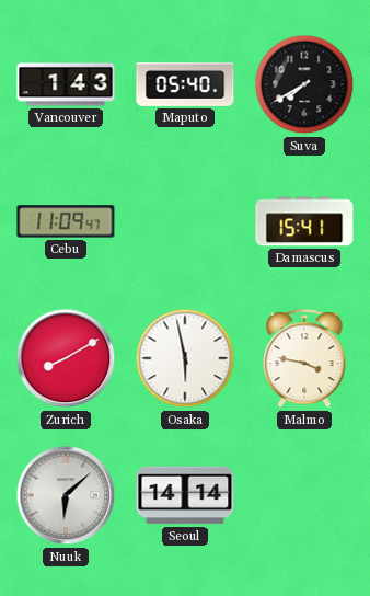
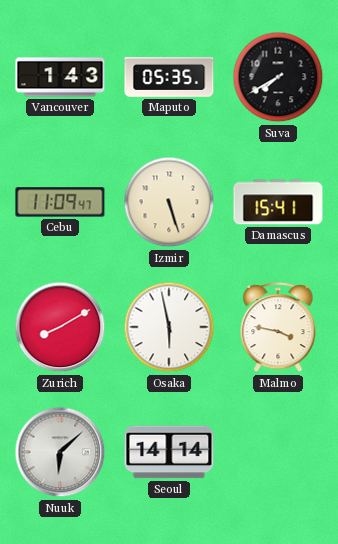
Maputo: 05:40 -> 05:35
Izmir: none -> 5:27
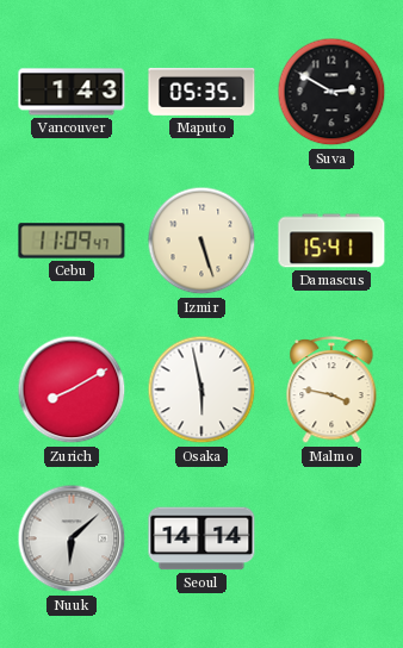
Suva: 7:40 -> 2:50
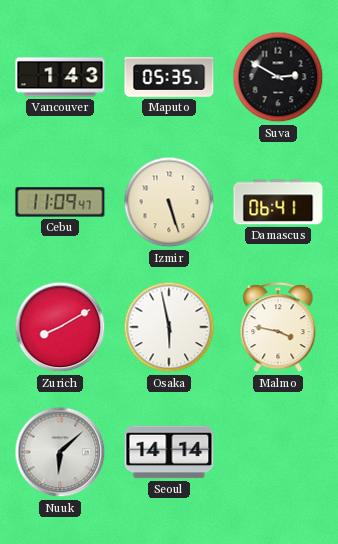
Damascus: 15:41 -> 06:41
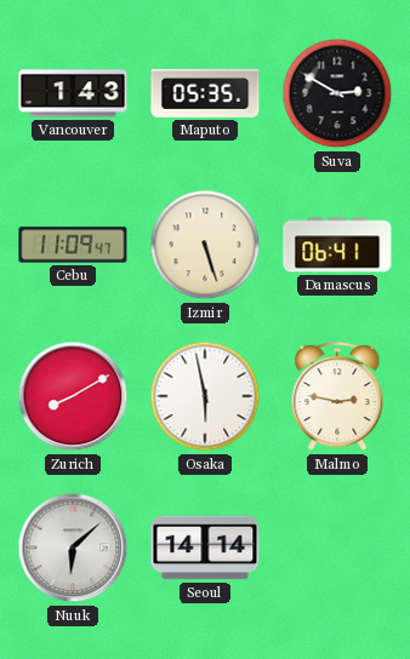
Malmo: 3:47 -> 2:47
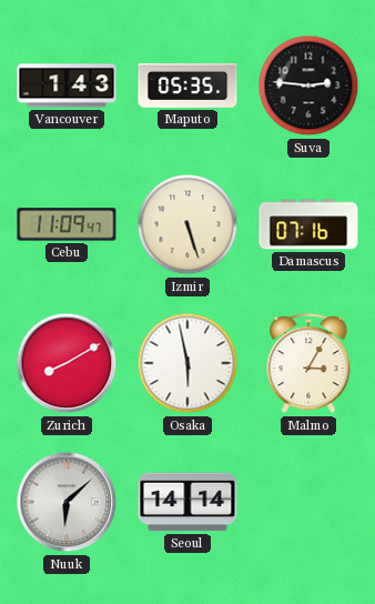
Suva: 2:50 -> 2:46
Damascus: 06:41 -> 07:16
Malmo: 2:47 -> 3:05
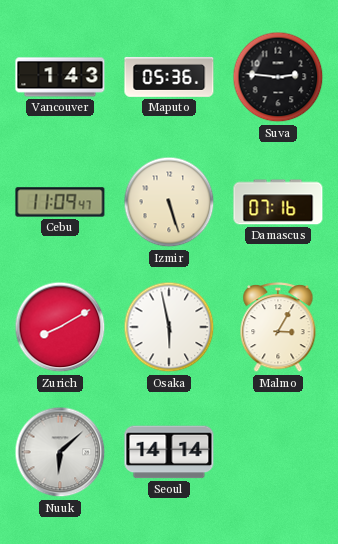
Maputo: 05:35 -> 05:36
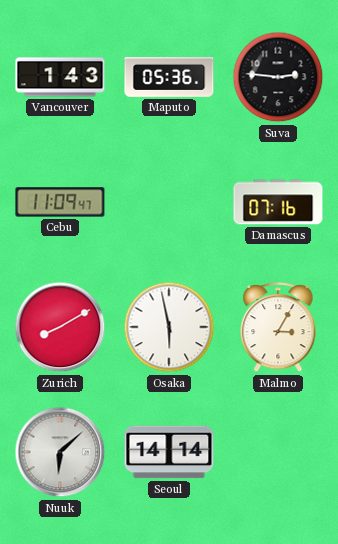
Izmir: 5:27 -> none
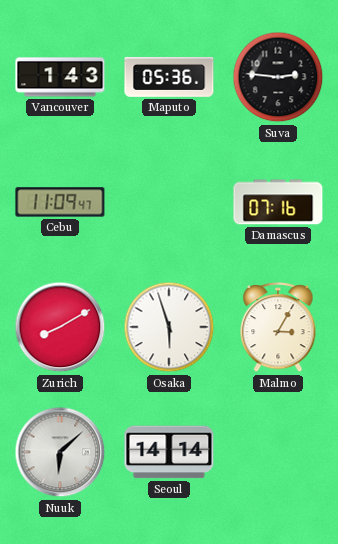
Osaka: 5:58 -> 5:57
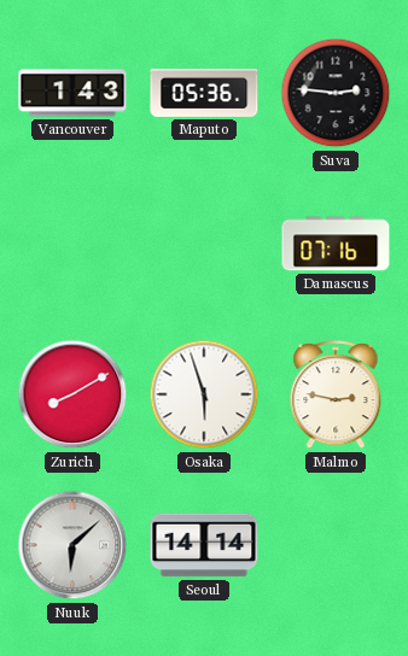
Cebu: 11:09 -> none
Malmo: 3:05 -> 2:47
